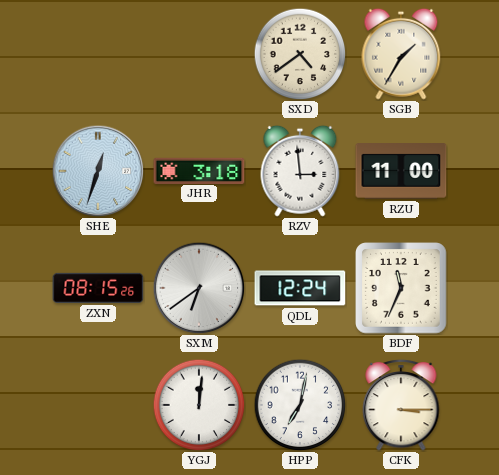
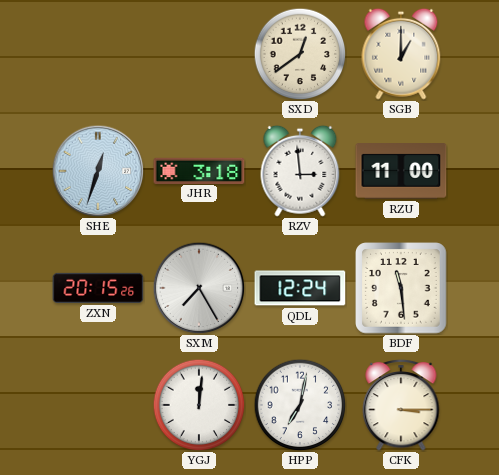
SXD: 4:39 -> 12:39
SGB: 1:35 -> 1:00
ZXN: 08:15 -> 20:15
SXM: 6:39 -> 7:25
BDF: 11:34 -> 11:29
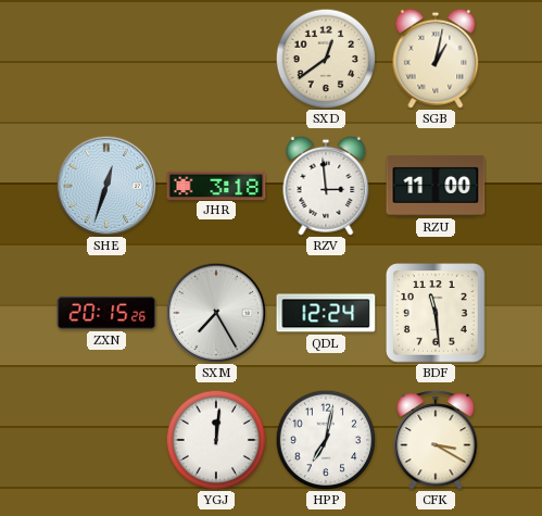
SGB: 1:00 -> 1:02
CFK: 3:15 -> 3:20
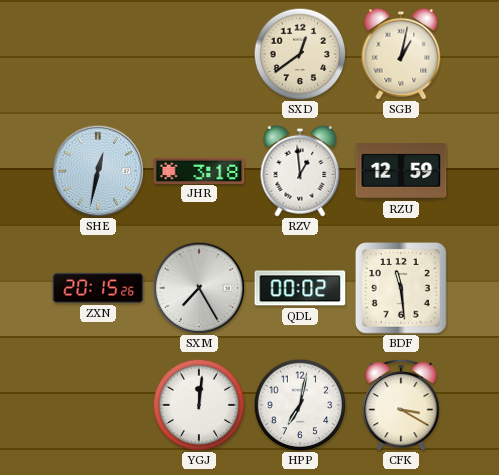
SHE: 12:33 -> 12:32
RZV: 2:59 -> 12:59
RZU: 11:00 -> 12:59
QDL: 12:24 -> 00:02
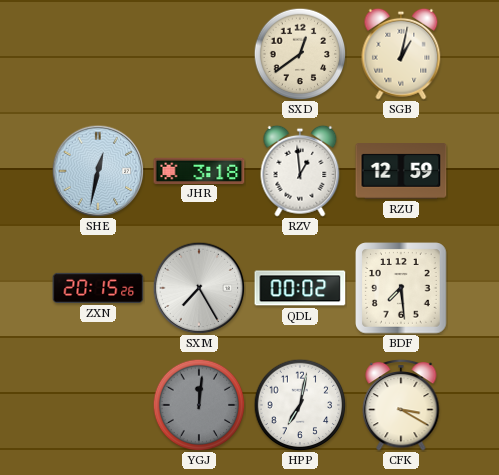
BDF: 11:29 -> 7:29
YGJ dial: white -> grey
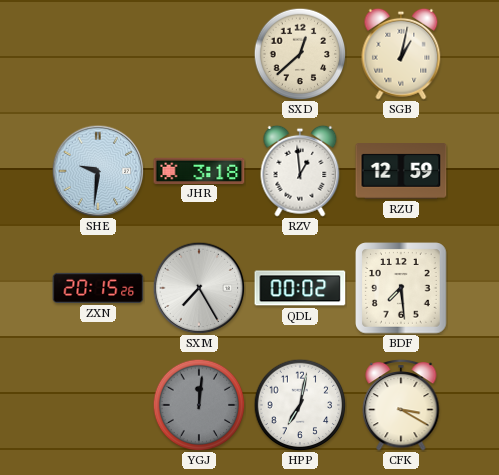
SXD: 12:39 -> 12:38
SHE: 12:32 -> 9:31
